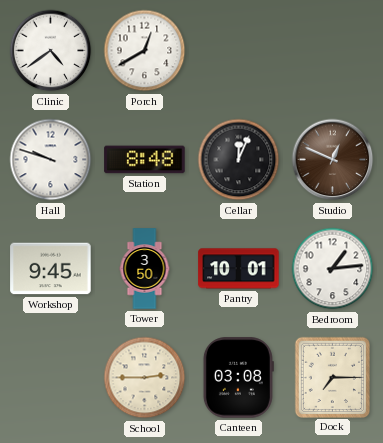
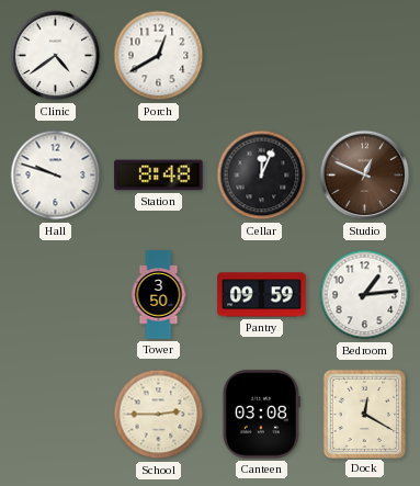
Workshop: 9:45 -> none
Pantry: 10:01 -> 09:59
Dock: 7:15 -> 12:20
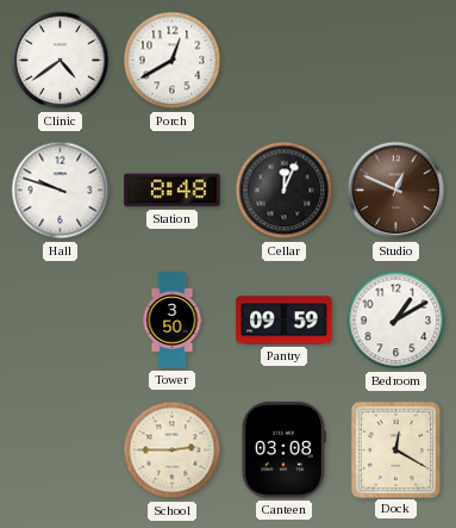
Bedroom: 1:14 -> 1:10
